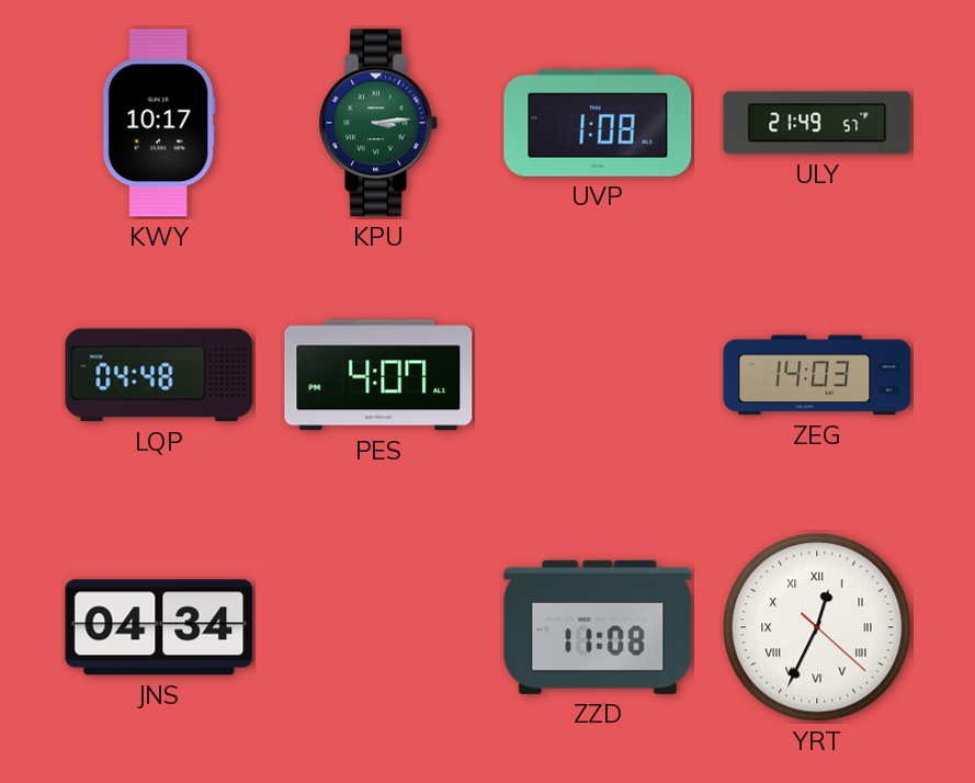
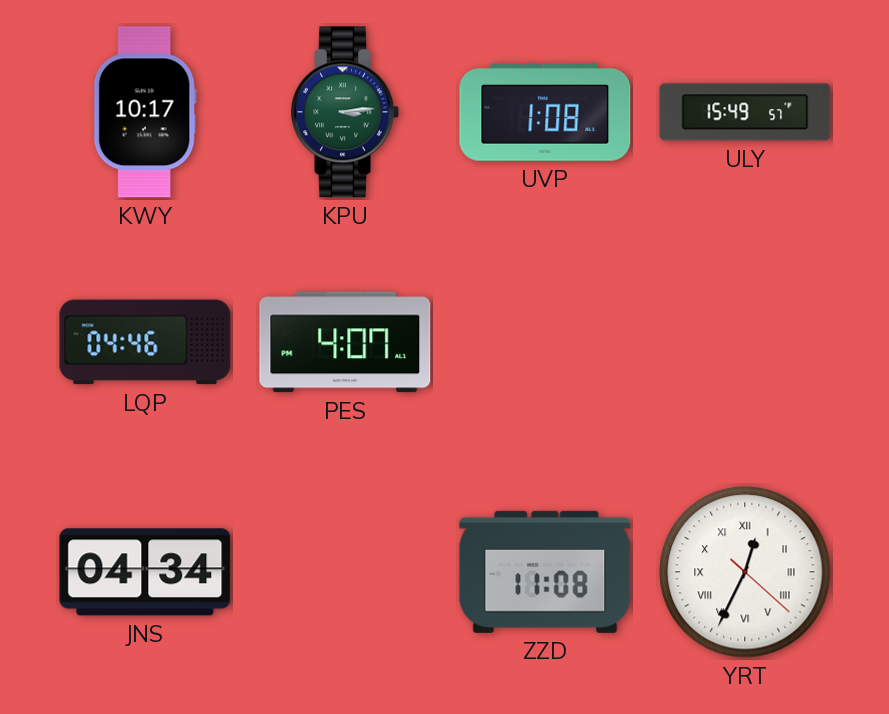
ULY: 21:49 -> 15:49
LQP: 04:48 -> 04:46
ZEG: 14:03 -> none
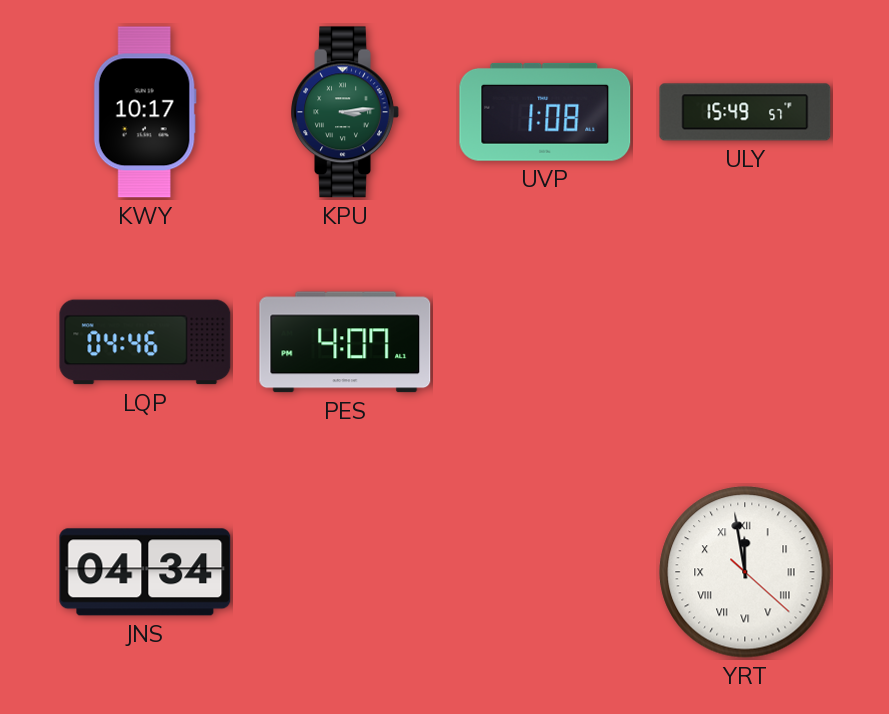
ZZD: 11:08 -> none
YRT: 12:34 -> 11:58
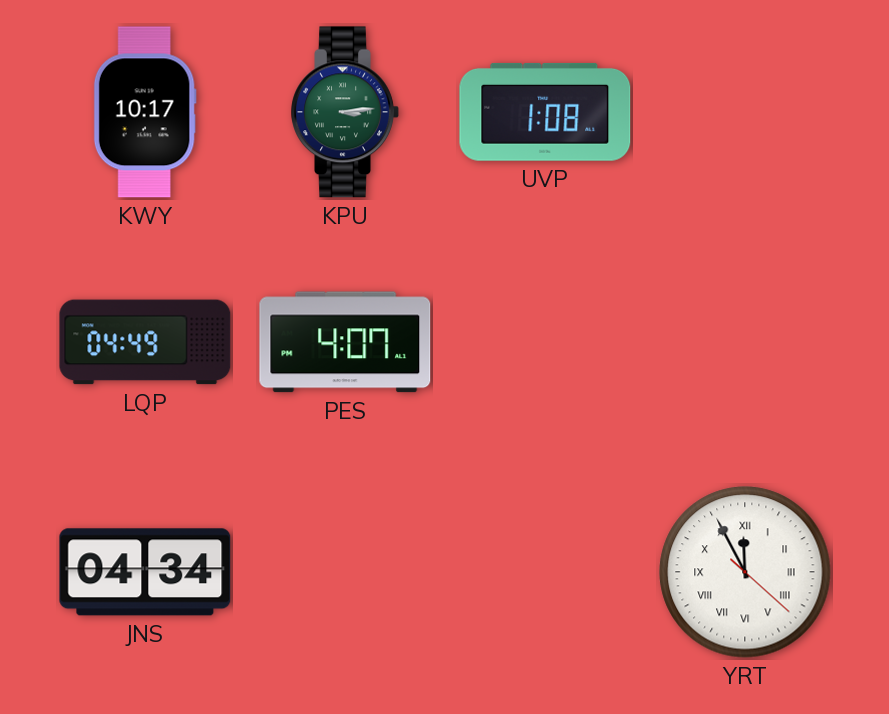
ULY: 15:49 -> none
LQP: 04:46 -> 04:49
YRT: 11:58 -> 11:55
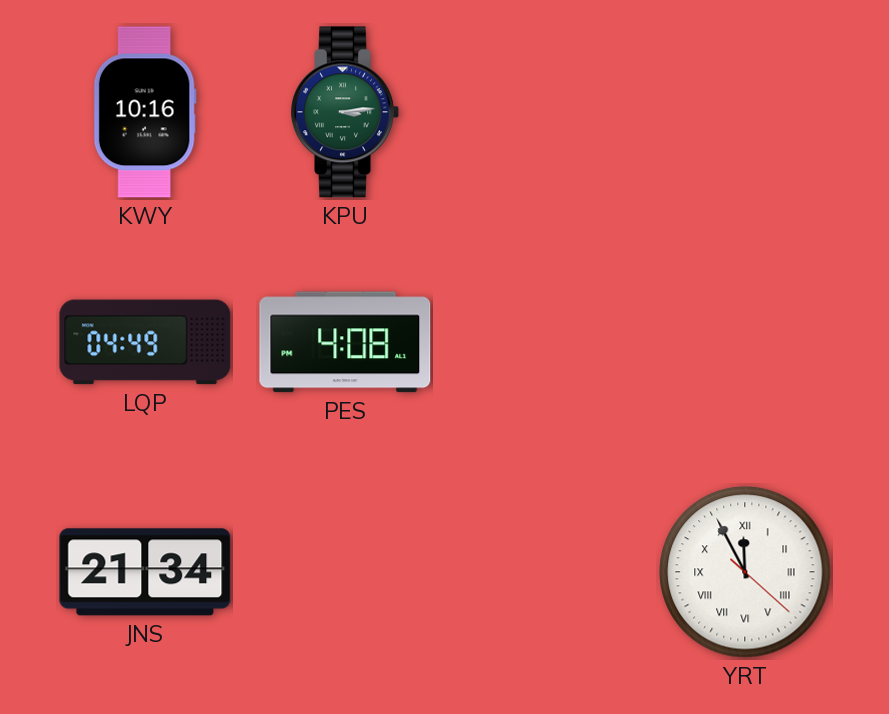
KWY: 10:17 -> 10:16
UVP: 1:08 -> none
PES: 4:07 -> 4:08
JNS: 04:34 -> 21:34
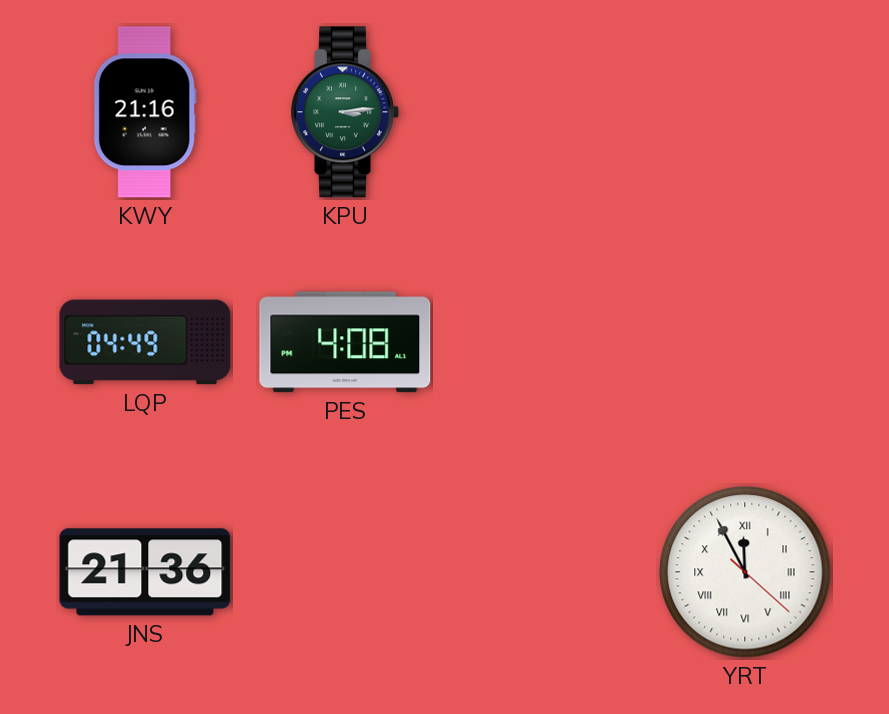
KWY: 10:16 -> 21:16
JNS: 21:34 -> 21:36
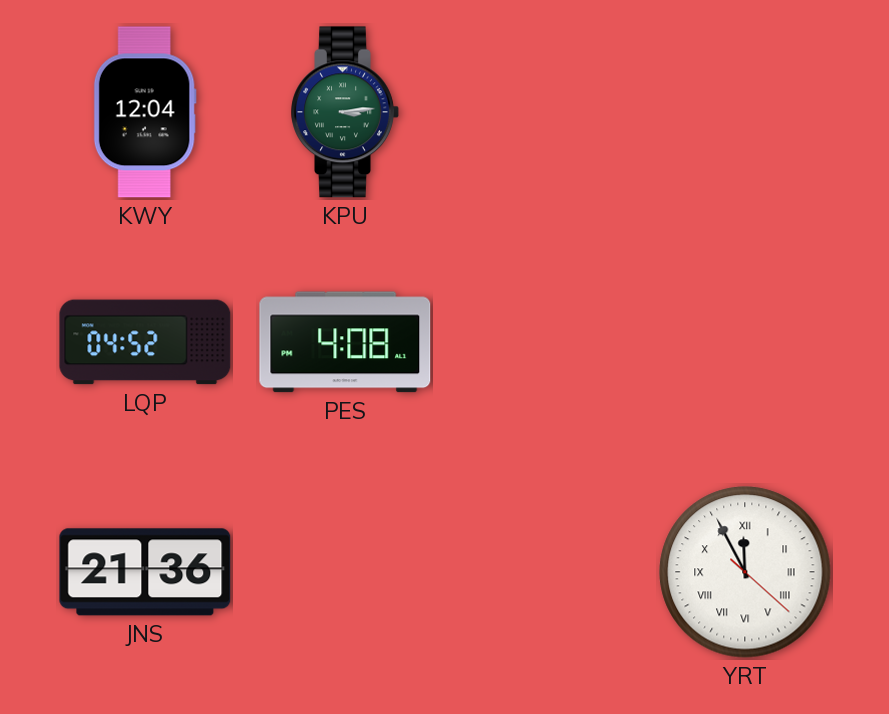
KWY: 21:16 -> 12:04
LQP: 04:49 -> 04:52
